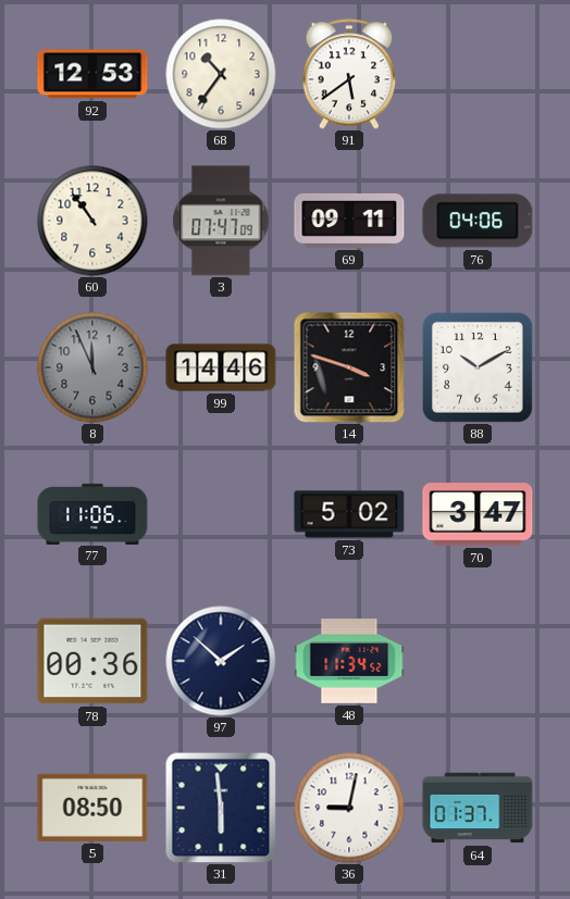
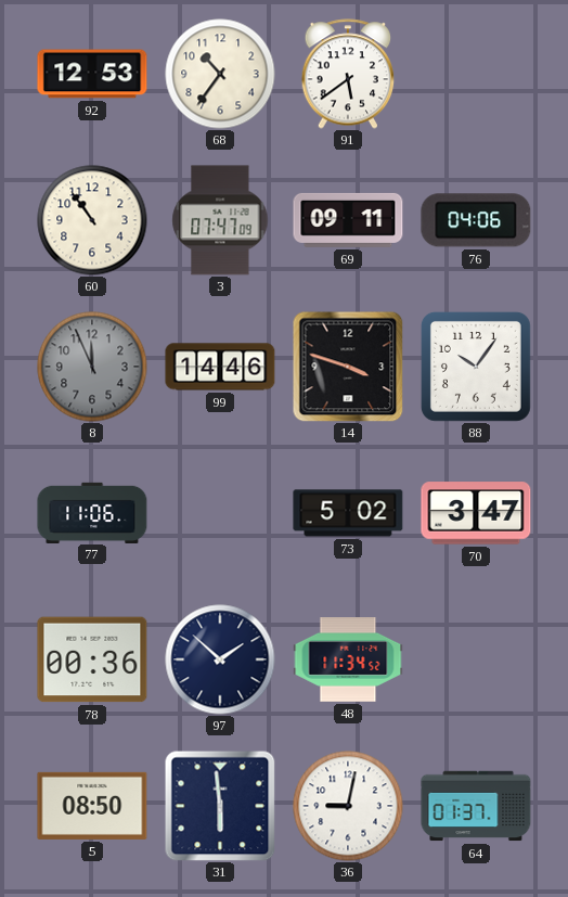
88: 10:10 -> 10:06
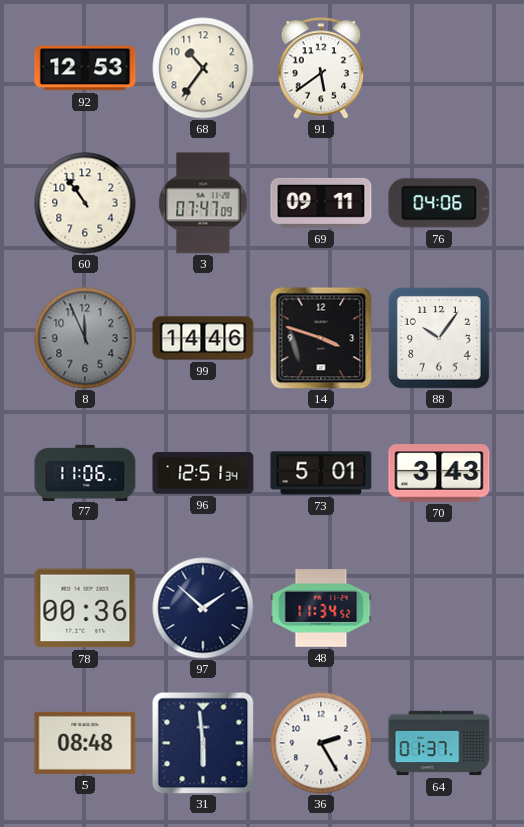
96: none -> 12:51
73: 5:02 -> 5:01
70: 3:47 -> 3:43
5: 08:50 -> 08:48
36: 9:02 -> 2:25
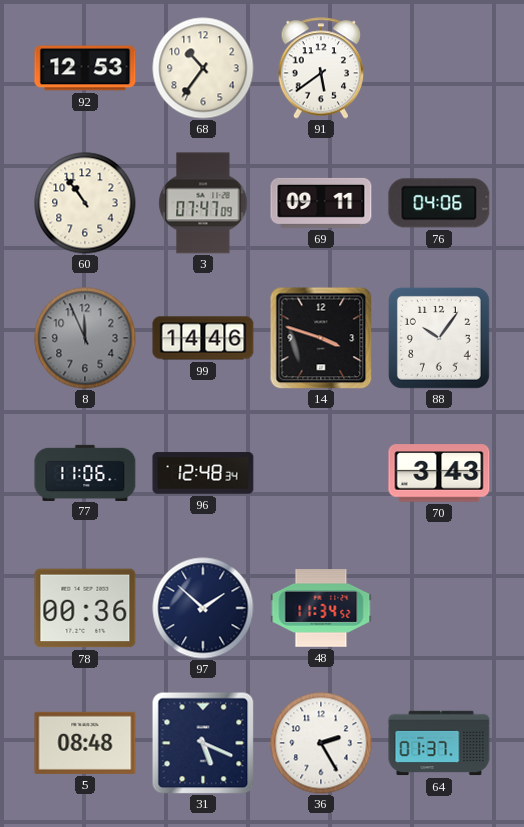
96: 12:51 -> 12:48
73: 5:01 -> none
31: 5:59 -> 5:19
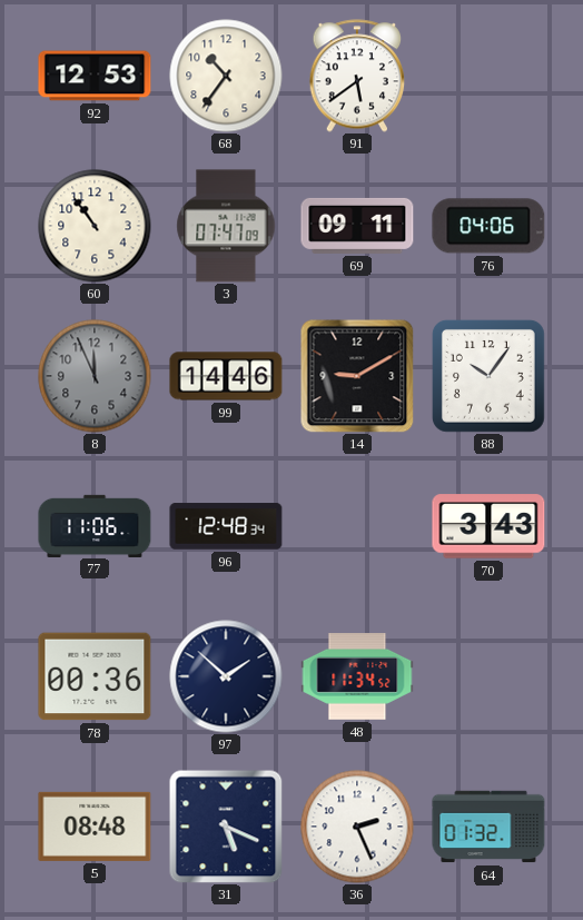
14: 3:48 -> 9:10
36: 2:25 -> 2:26
64: 01:37 -> 01:32
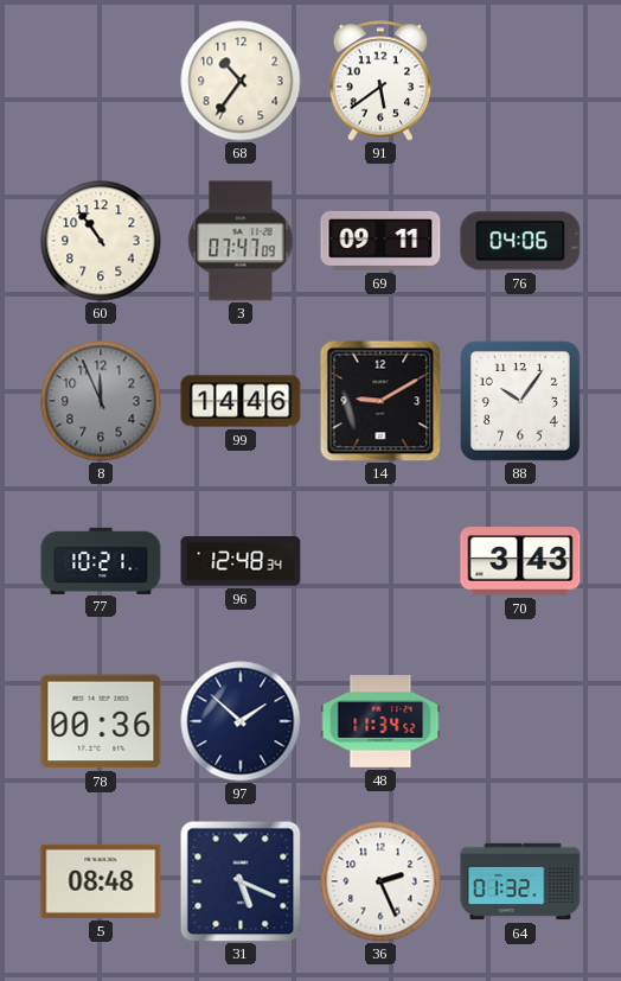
92: 12:53 -> none
77: 11:06 -> 10:21
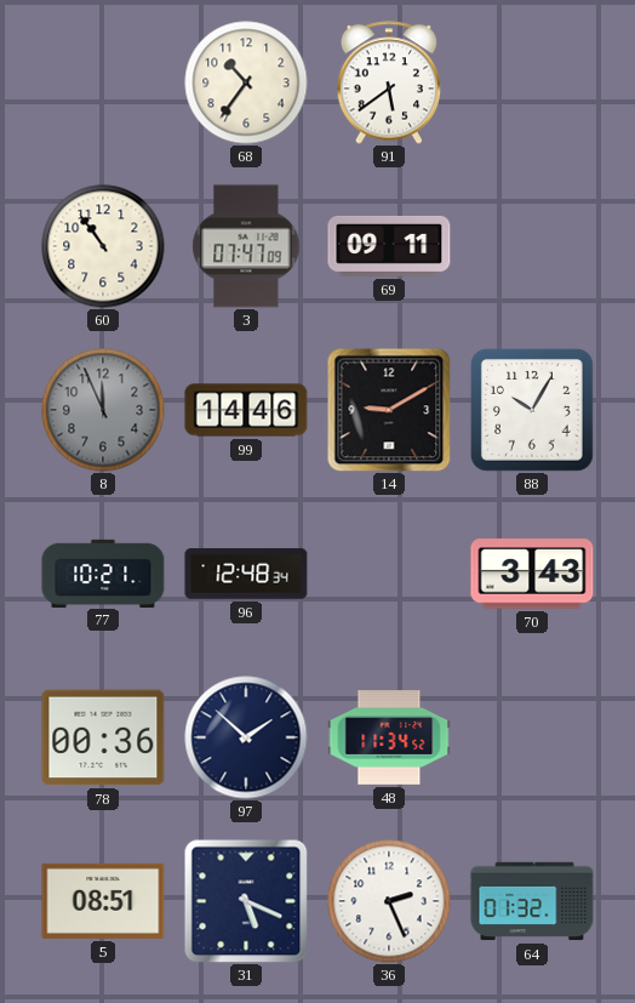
76: 04:06 -> none
88: 10:06 -> 10:05
5: 08:48 -> 08:51
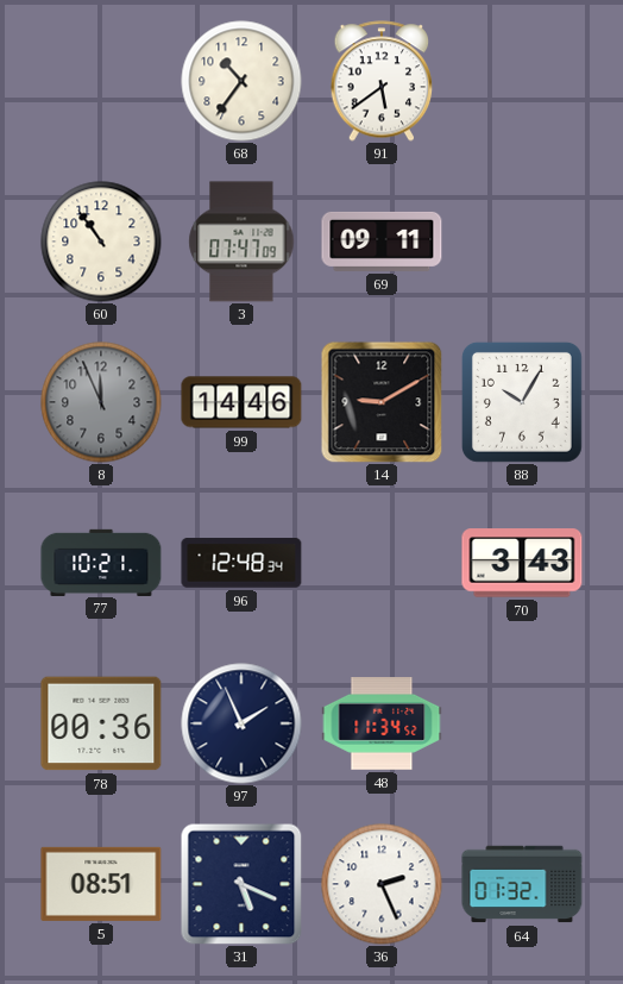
97: 1:52 -> 1:56
